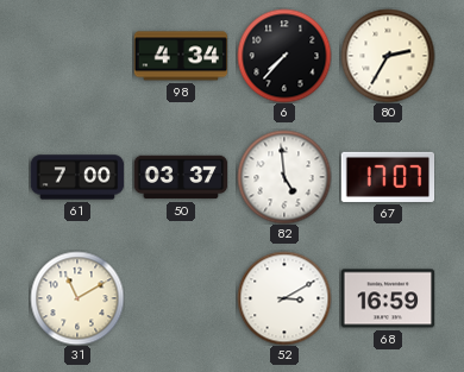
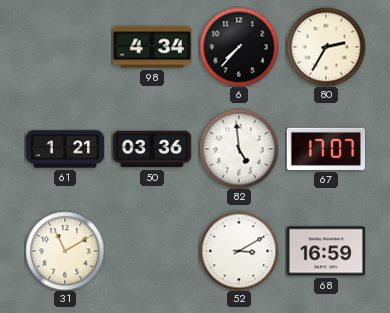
61: 7:00 -> 1:21
50: 03:37 -> 03:36
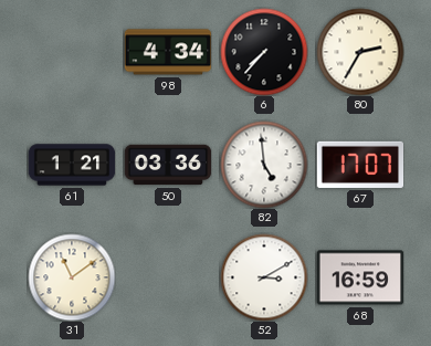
31: 11:10 -> 11:09
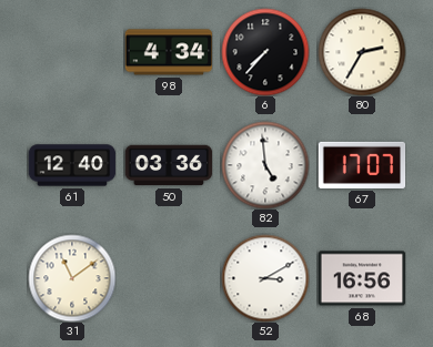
61: 1:21 -> 12:40
68: 16:59 -> 16:56
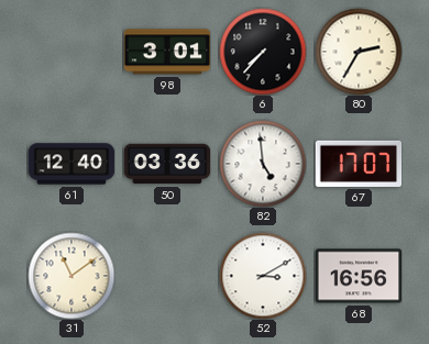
98: 4:34 -> 3:01
